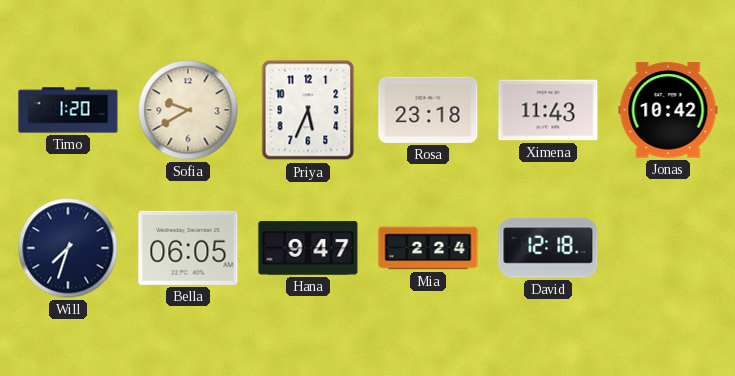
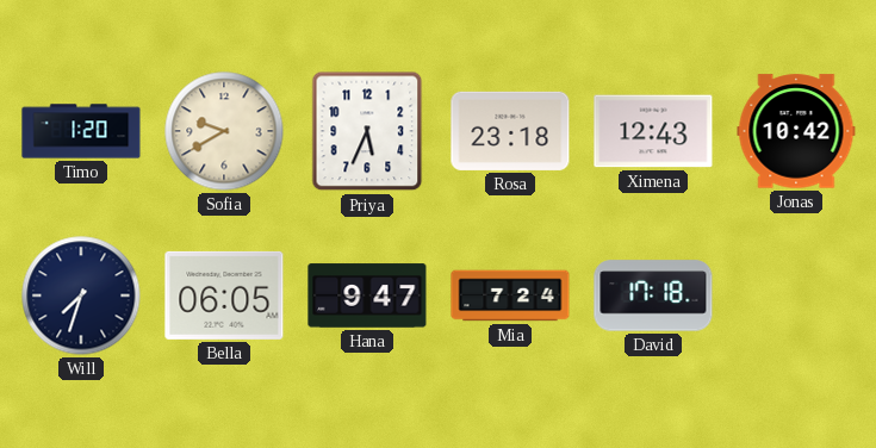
Ximena: 11:43 -> 12:43
Mia: 2:24 -> 7:24
David: 12:18 -> 17:18
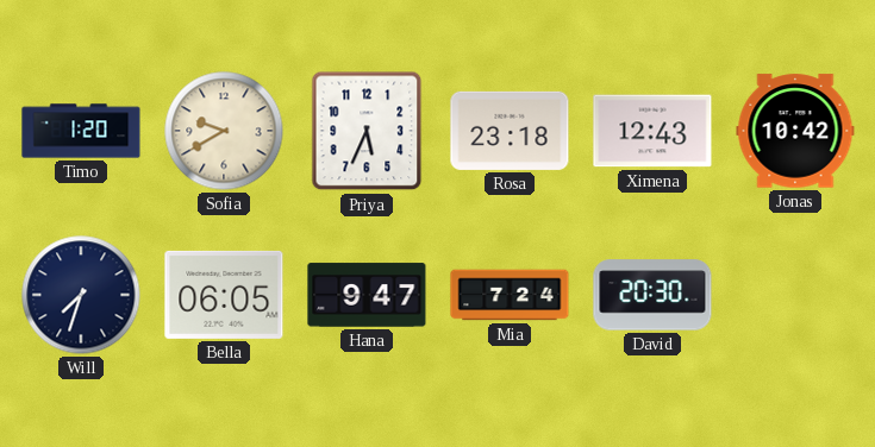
David: 17:18 -> 20:30
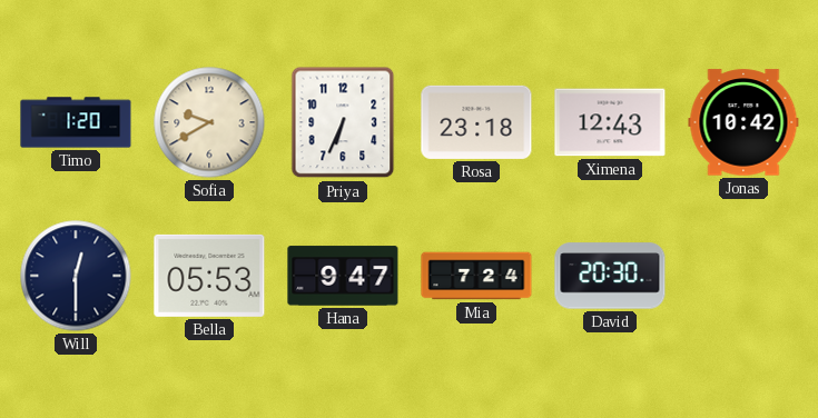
Priya: 5:34 -> 6:34
Will: 7:33 -> 12:30
Bella: 06:05 -> 05:53
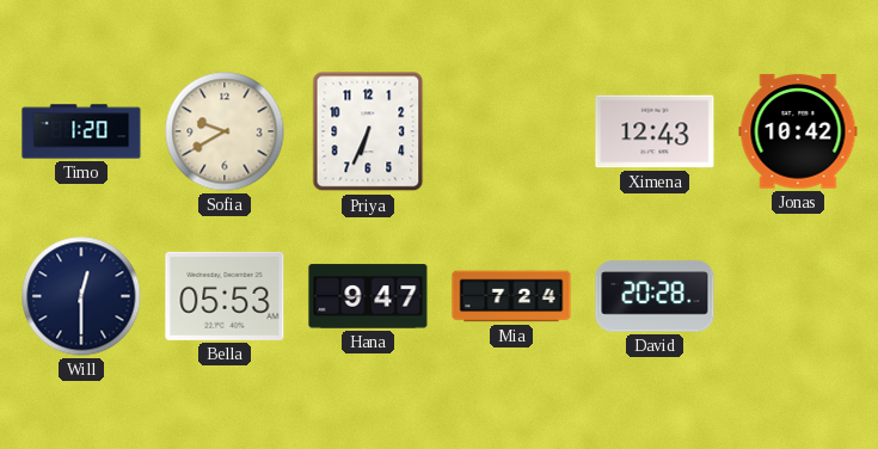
Rosa: 23:18 -> none
David: 20:30 -> 20:28
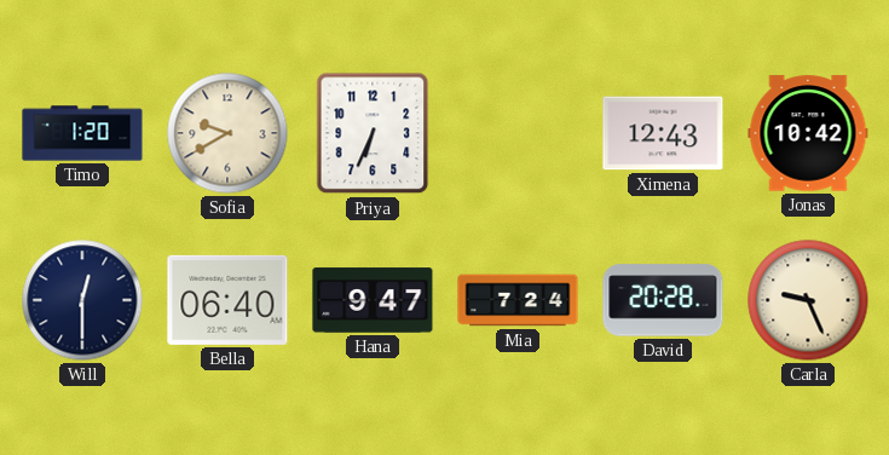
Bella: 05:53 -> 06:40
Carla: none -> 9:26
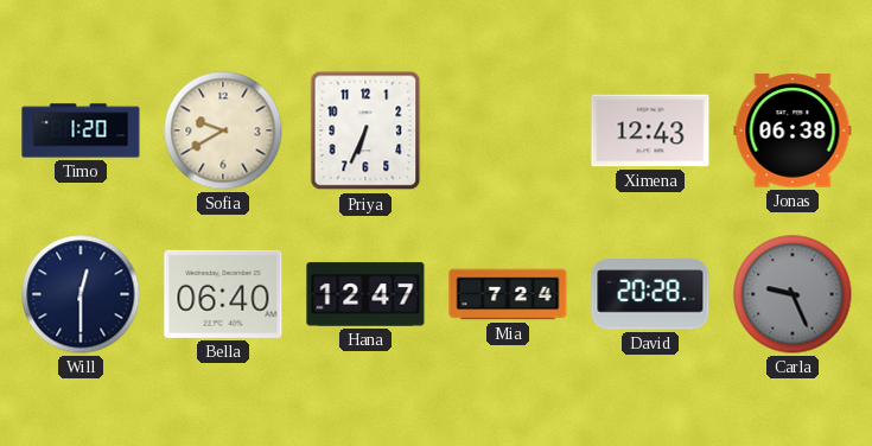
Jonas: 10:42 -> 06:38
Hana: 9:47 -> 12:47
Carla dial: cream -> grey
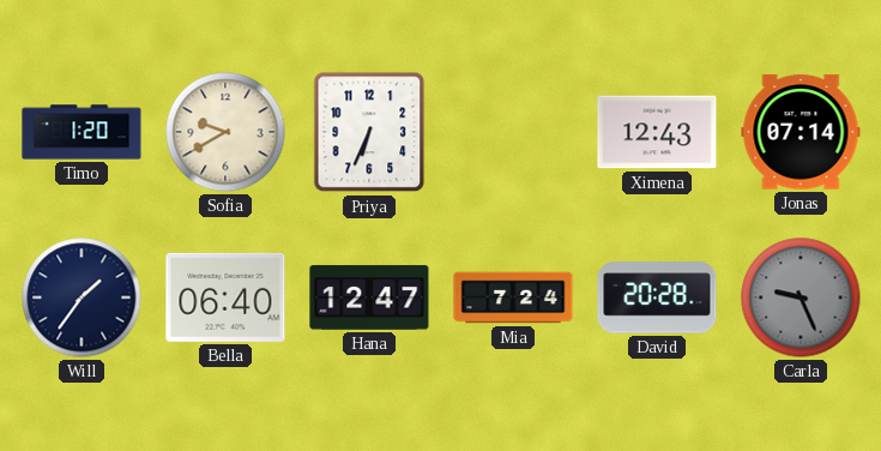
Jonas: 06:38 -> 07:14
Will: 12:30 -> 1:36
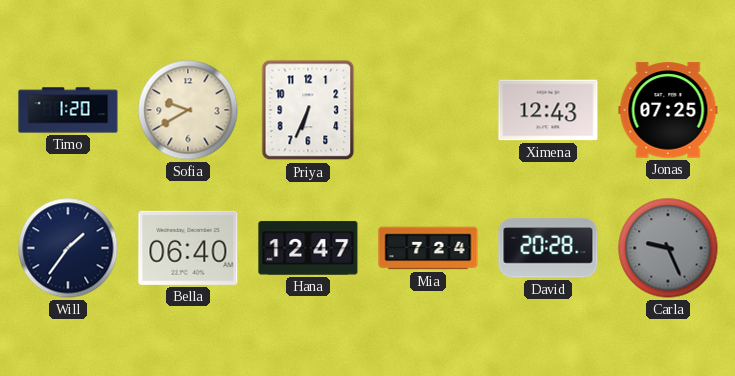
Jonas: 07:14 -> 07:25
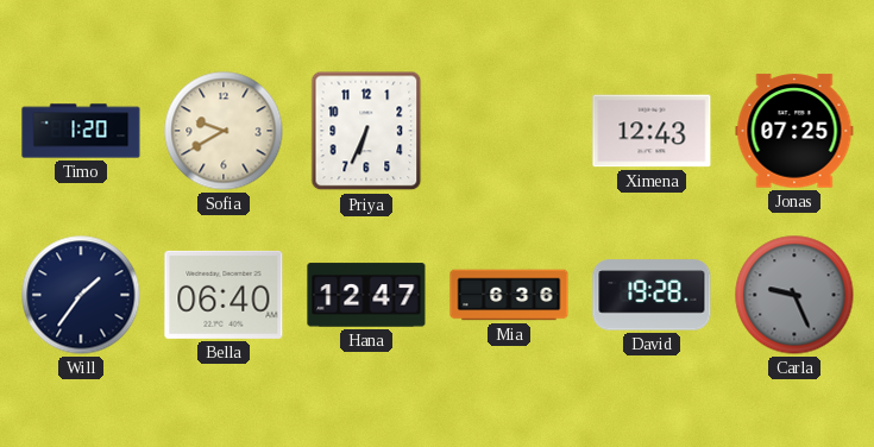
Mia: 7:24 -> 6:36
David: 20:28 -> 19:28
